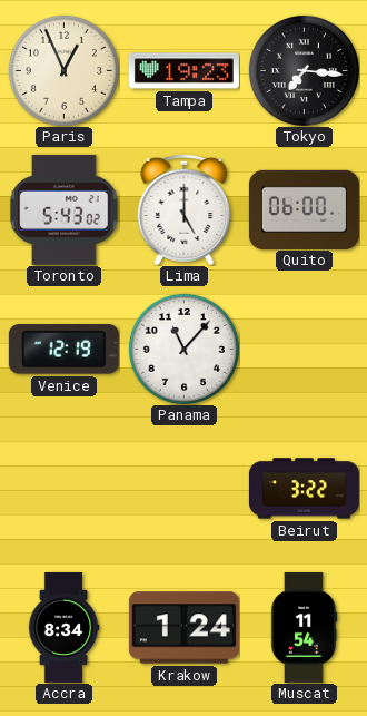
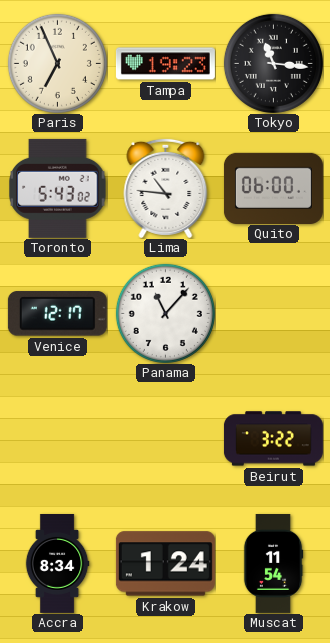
Paris: 12:56 -> 6:56
Tokyo: 7:16 -> 11:16
Lima: 5:00 -> 10:46
Venice: 12:19 -> 12:17
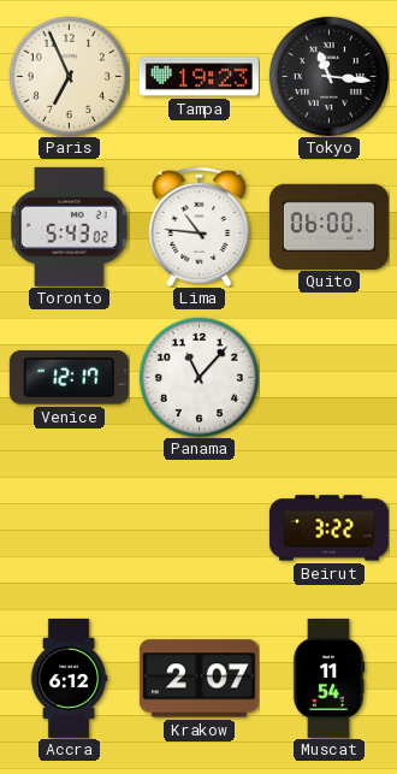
Accra: 8:34 -> 6:12
Krakow: 1:24 -> 2:07
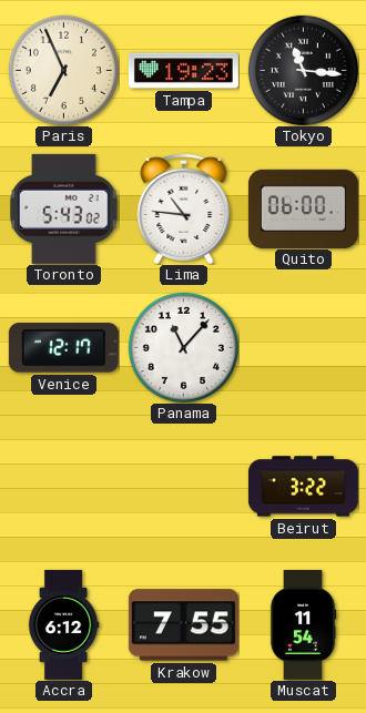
Krakow: 2:07 -> 7:55
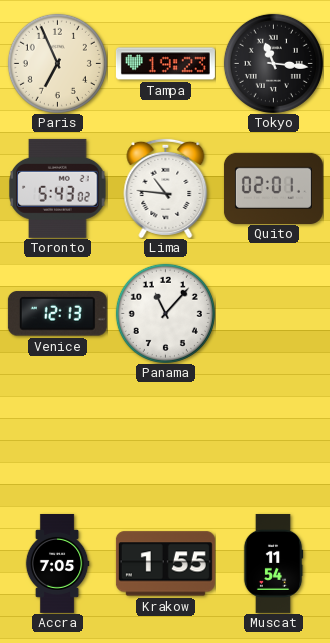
Quito: 06:00 -> 02:01
Venice: 12:17 -> 12:13
Beirut: 3:22 -> none
Accra: 6:12 -> 7:05
Krakow: 7:55 -> 1:55
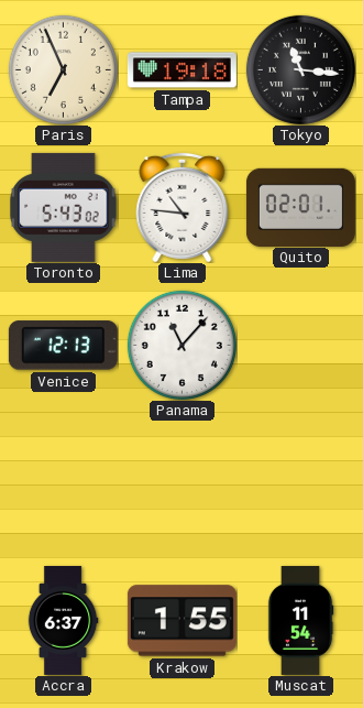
Tampa: 19:23 -> 19:18
Accra: 7:05 -> 6:37
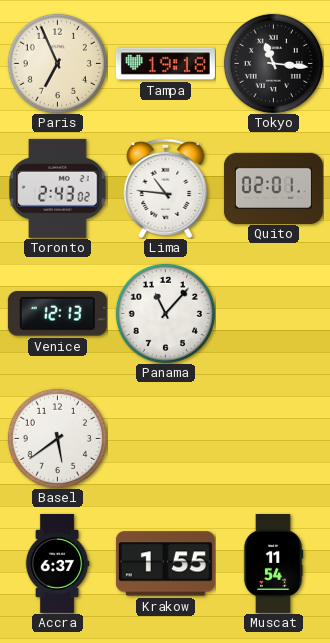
Toronto: 5:43 -> 2:43
Basel: none -> 5:39
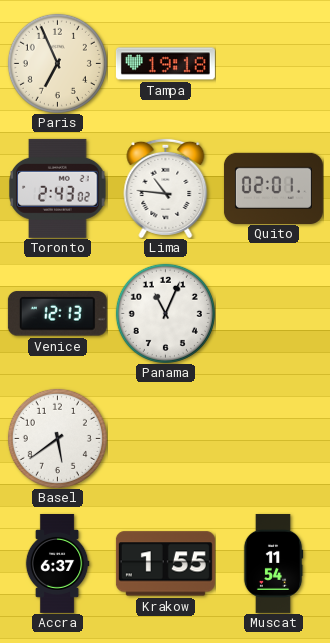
Tokyo: 11:16 -> none
Panama: 11:07 -> 11:04
